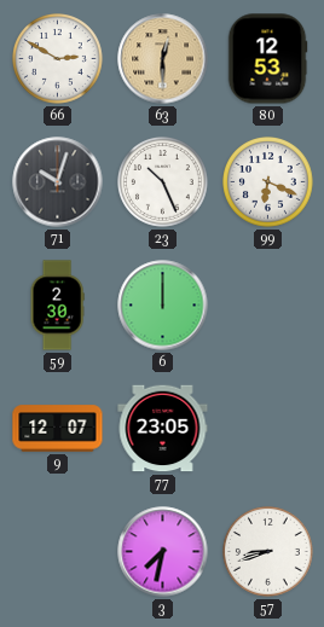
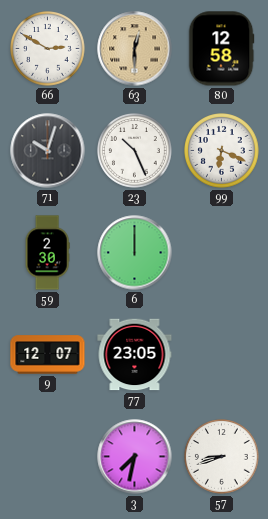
80: 12:53 -> 12:58
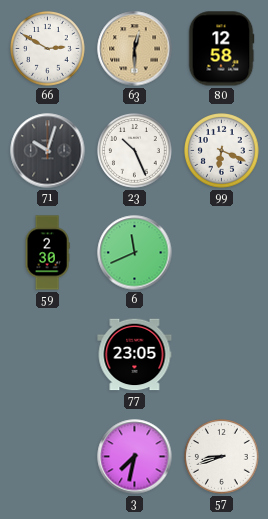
6: 12:00 -> 11:41
9: 12:07 -> none
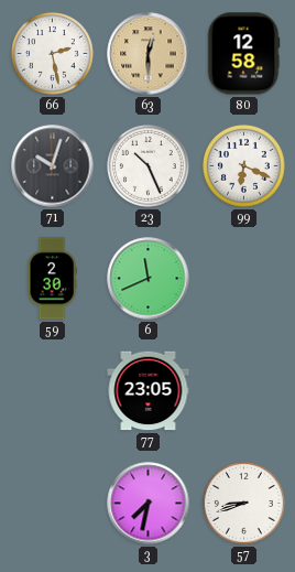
66: 2:50 -> 2:28
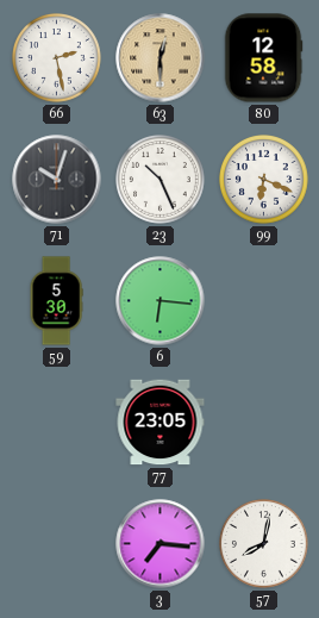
59: 2:30 -> 5:30
6: 11:41 -> 6:16
3: 7:32 -> 7:16
57: 8:42 -> 8:02
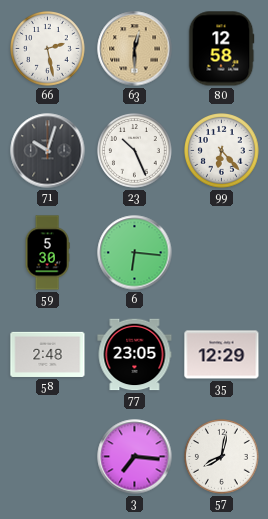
99: 6:19 -> 6:23
58: none -> 2:48
35: none -> 12:29
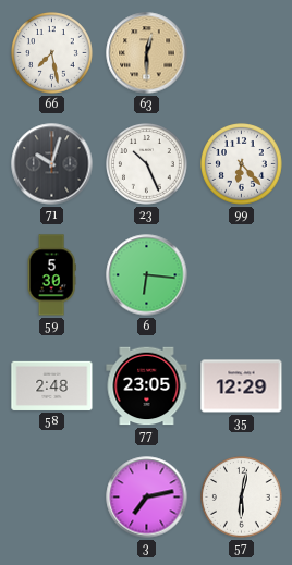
66: 2:28 -> 7:28
80: 12:58 -> none
3: 7:16 -> 7:13
57: 8:02 -> 6:02
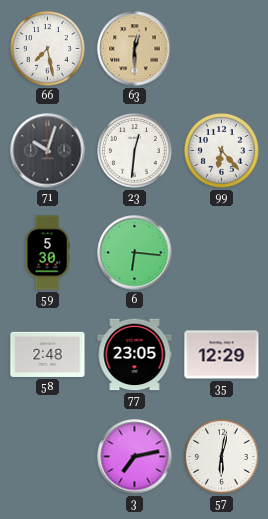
23: 10:26 -> 12:31
